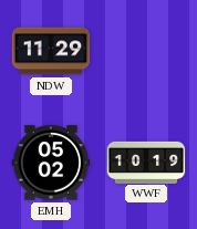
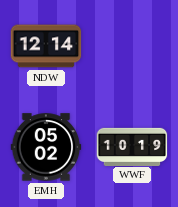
NDW: 11:29 -> 12:14
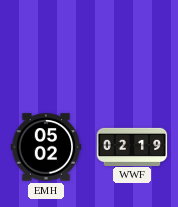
NDW: 12:14 -> none
WWF: 10:19 -> 02:19
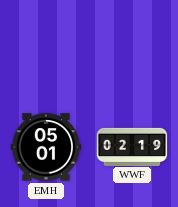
EMH: 05:02 -> 05:01
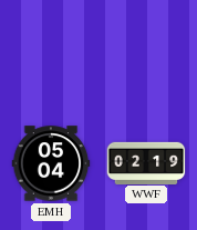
EMH: 05:01 -> 05:04
